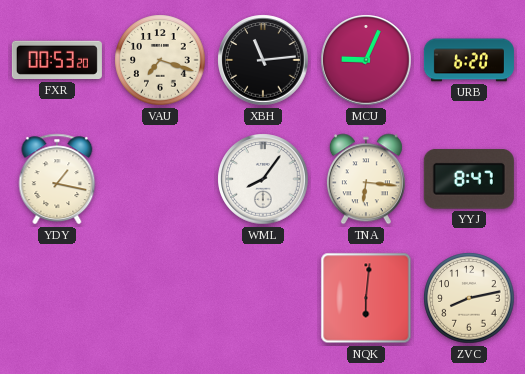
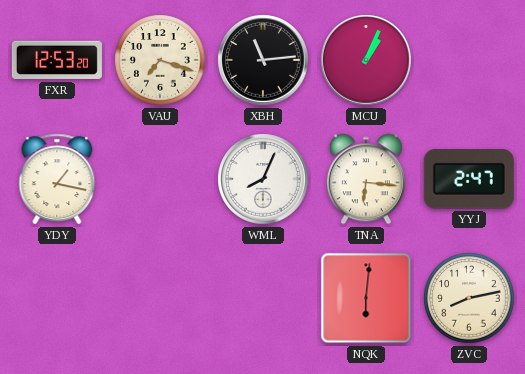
FXR: 00:53 -> 12:53
MCU: 9:04 -> 1:04
URB: 6:20 -> none
WML: 8:06 -> 8:04
YYJ: 8:47 -> 2:47
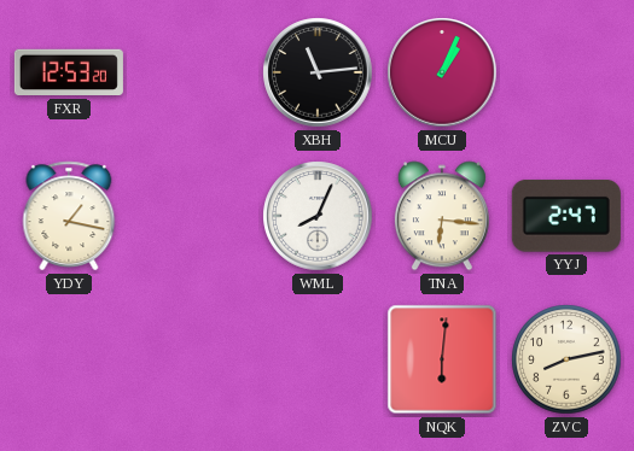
VAU: 7:18 -> none
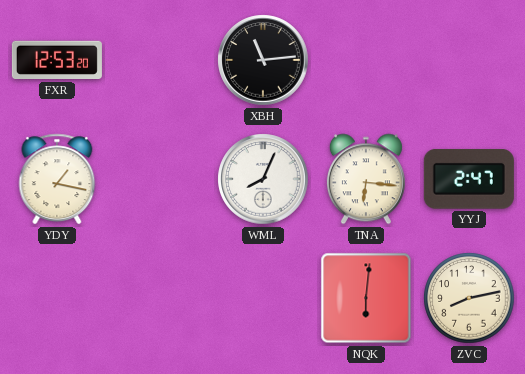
MCU: 1:04 -> none
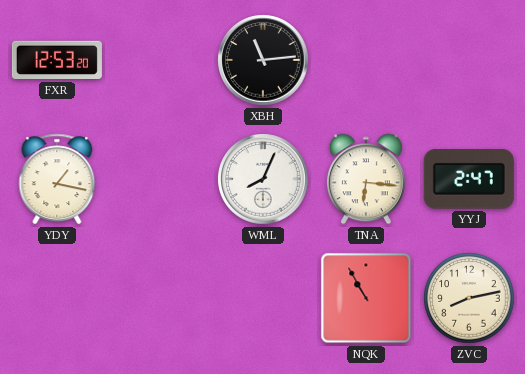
NQK: 6:01 -> 10:55
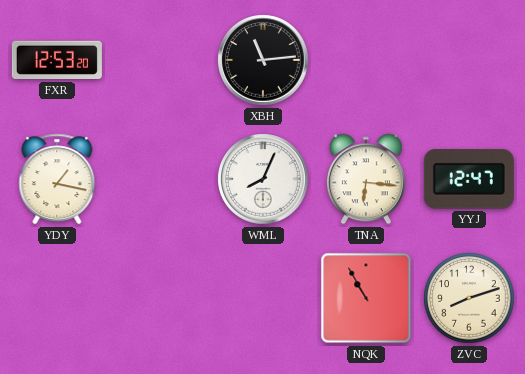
YYJ: 2:47 -> 12:47
ZVC: 8:13 -> 8:12
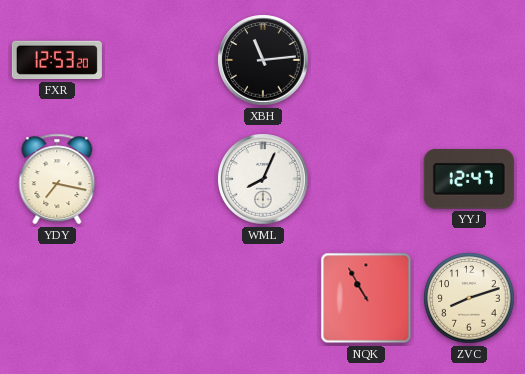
YDY: 1:17 -> 7:17
TNA: 6:16 -> none
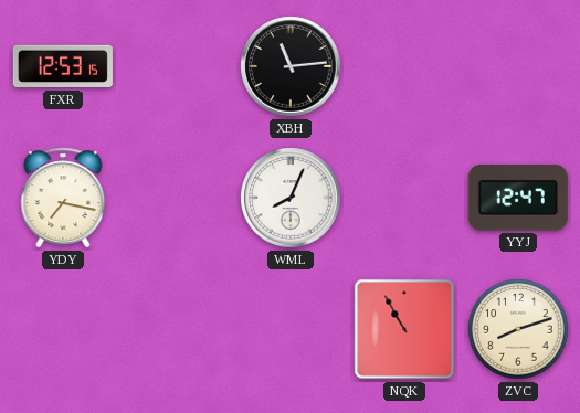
FXR: 12:53:20 -> 12:53:15
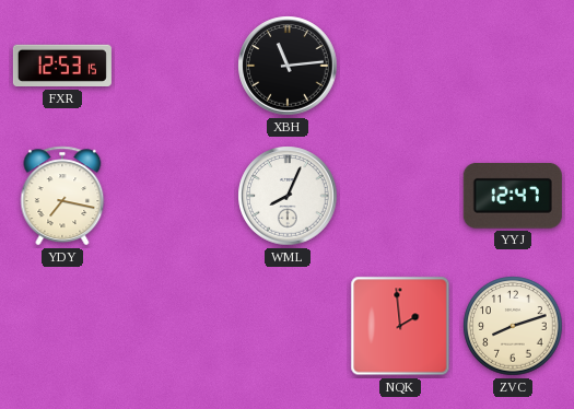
NQK: 10:55 -> 1:59
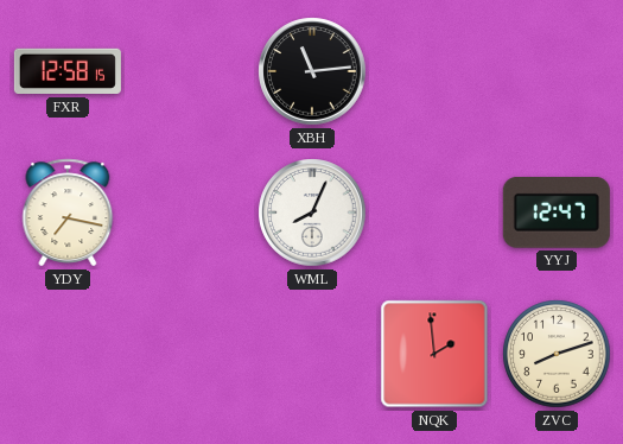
FXR: 12:53 -> 12:58
